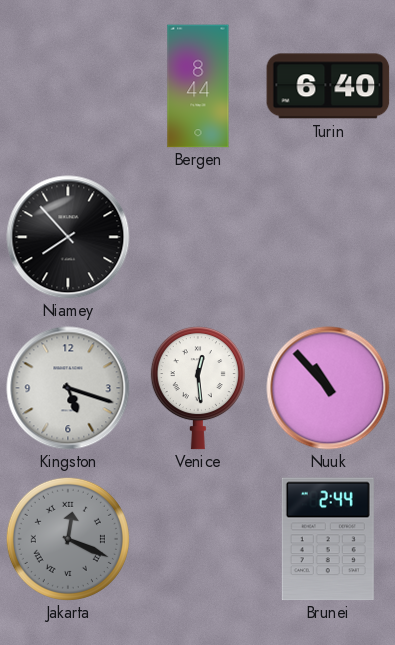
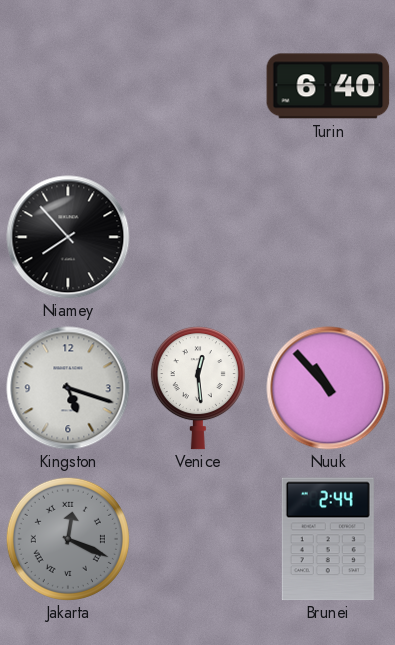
Bergen: 8:44 -> none
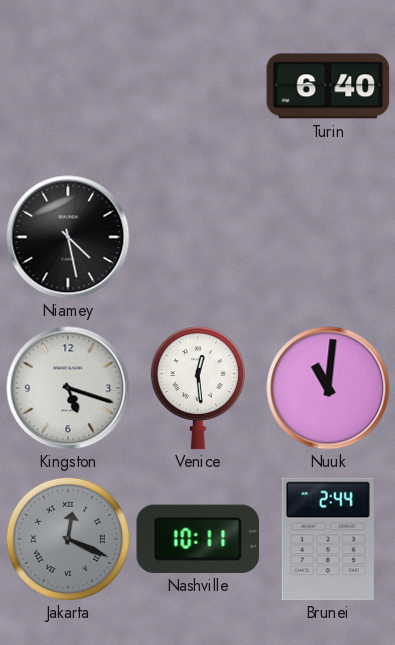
Niamey: 7:53 -> 4:28
Nuuk: 10:53 -> 11:01
Nashville: none -> 10:11
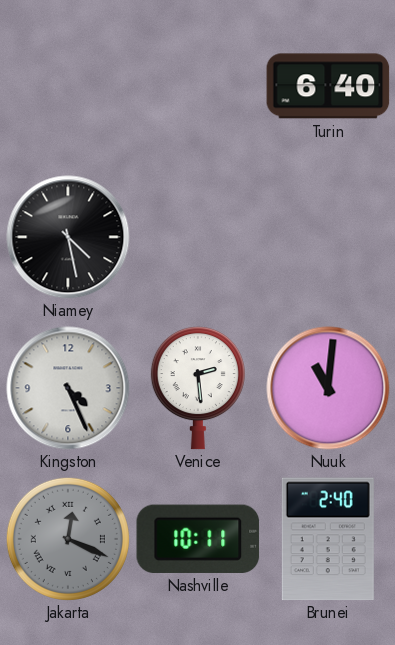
Kingston: 5:18 -> 4:26
Venice: 12:29 -> 2:29
Brunei: 2:44 -> 2:40
